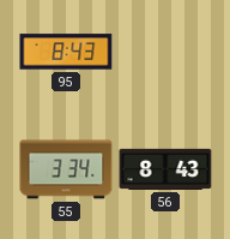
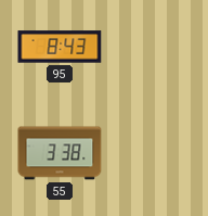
55: 3:34 -> 3:38
56: 8:43 -> none
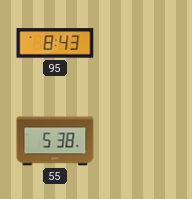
55: 3:38 -> 5:38
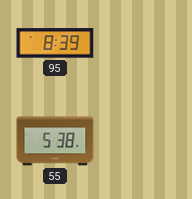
95: 8:43 -> 8:39
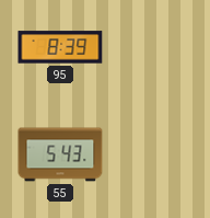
55: 5:38 -> 5:43
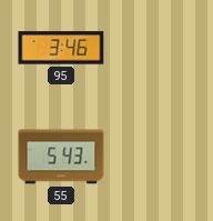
95: 8:39 -> 3:46
